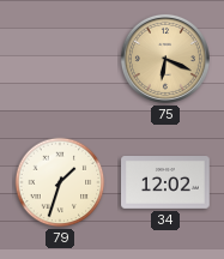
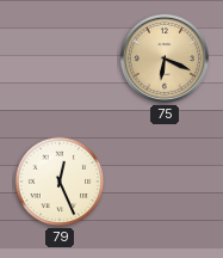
79: 1:33 -> 12:26
34: 12:02 -> none
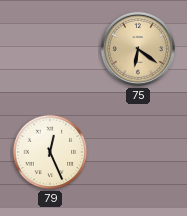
75: 6:19 -> 6:21
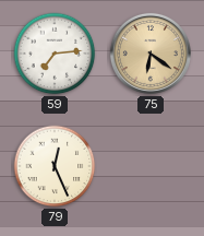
59: none -> 7:14
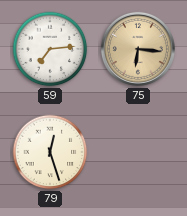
75: 6:21 -> 6:16
79: 12:26 -> 12:27
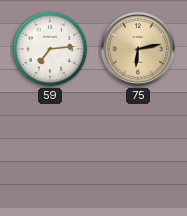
75: 6:16 -> 6:13
79: 12:27 -> none
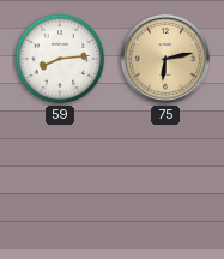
59: 7:14 -> 8:14
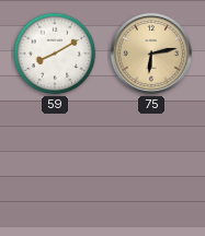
59: 8:14 -> 8:10
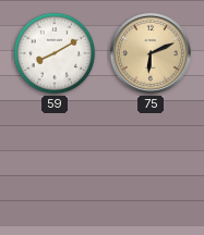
75: 6:13 -> 6:11
